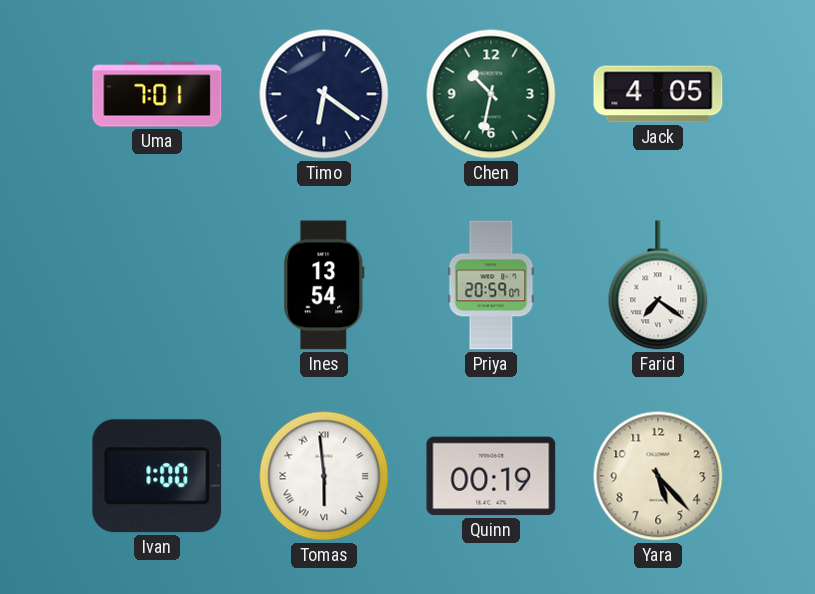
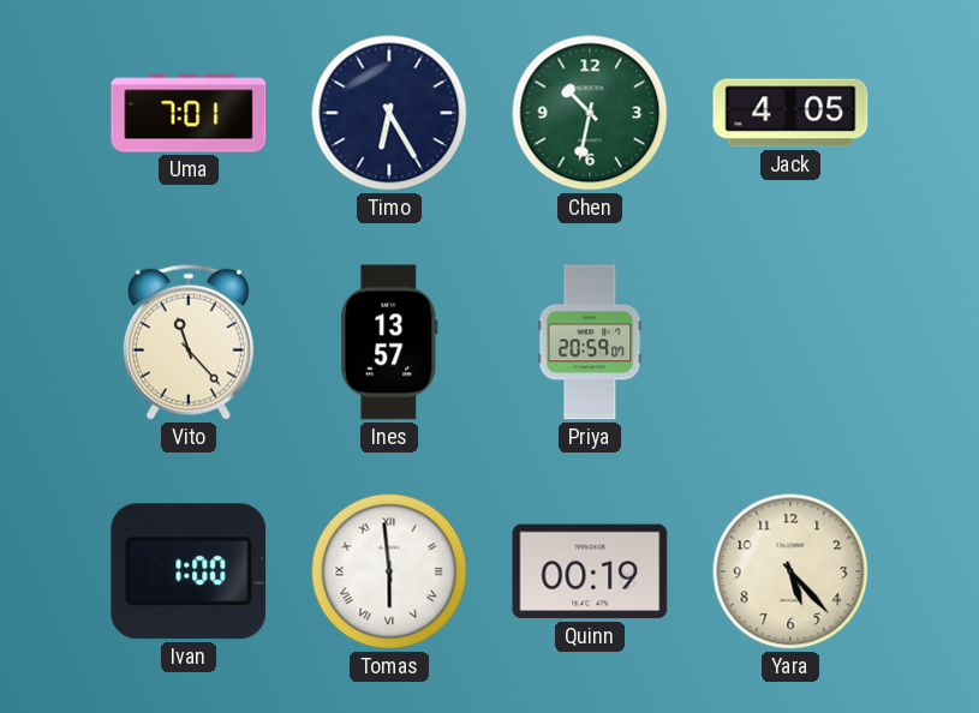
Timo: 6:21 -> 6:25
Vito: none -> 11:23
Ines: 13:54 -> 13:57
Farid: 7:21 -> none
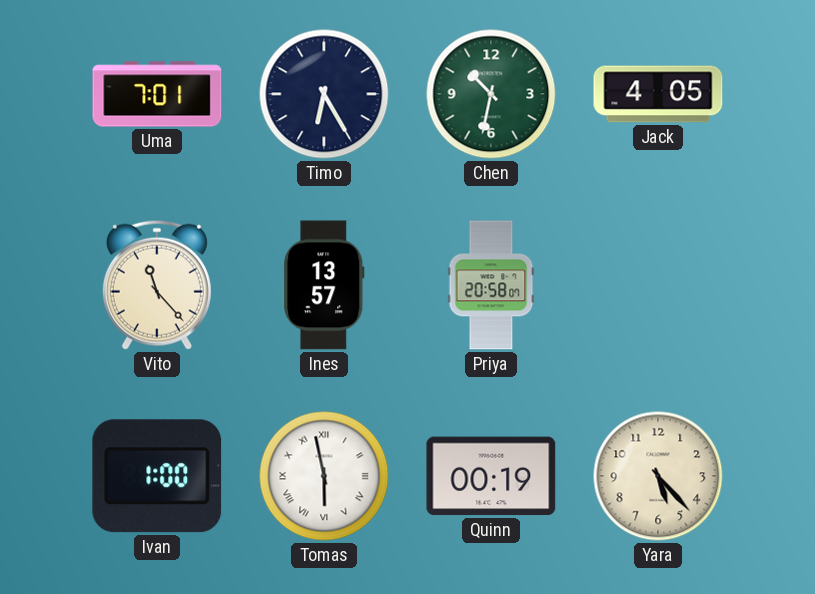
Priya: 20:59 -> 20:58
Tomas: 5:59 -> 5:58
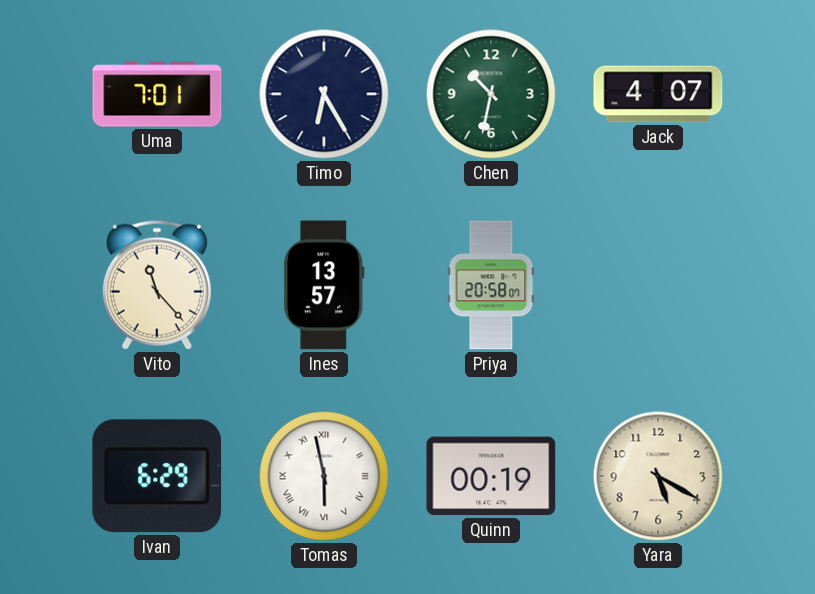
Jack: 4:05 -> 4:07
Ivan: 1:00 -> 6:29
Yara: 5:23 -> 5:20
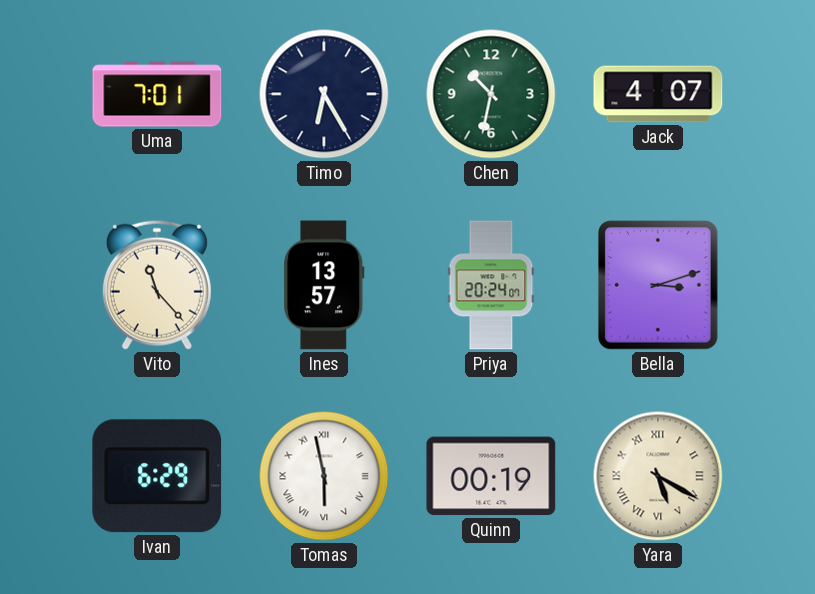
Priya: 20:58 -> 20:24
Bella: none -> 3:12
Yara numerals: Arabic -> Roman
